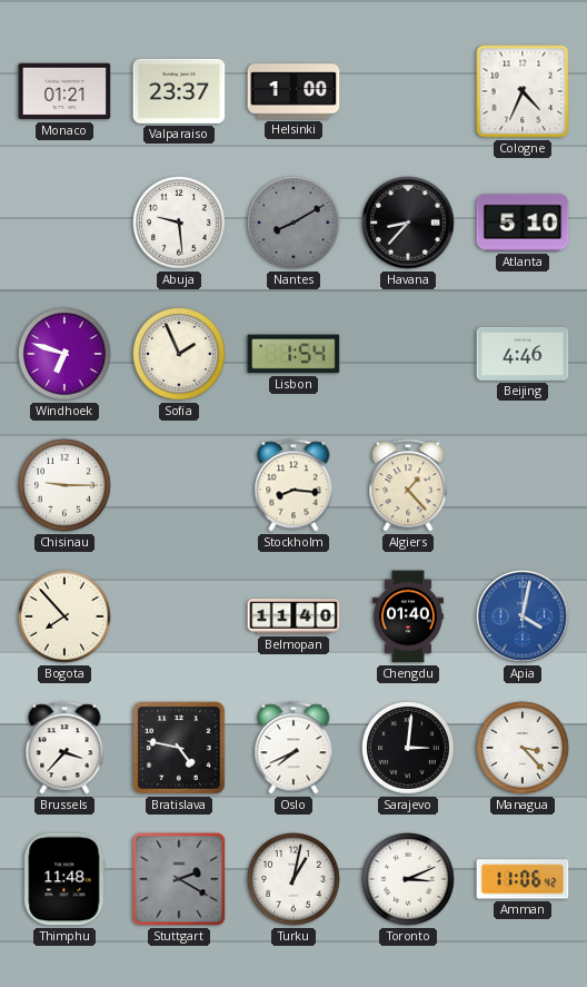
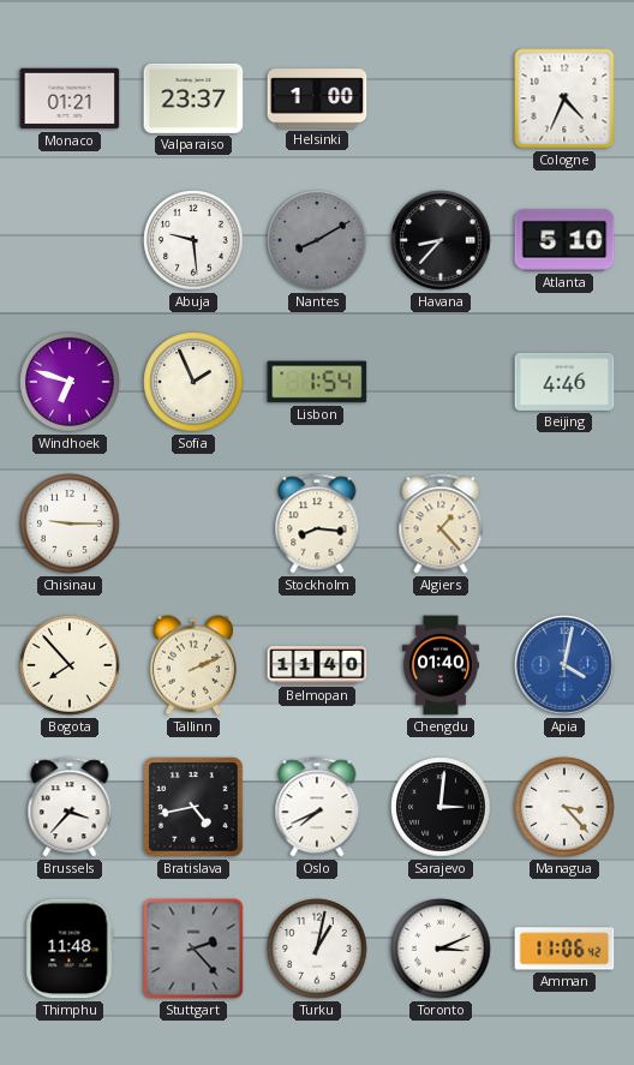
Tallinn: none -> 2:11
Bratislava: 4:47 -> 4:43
Stuttgart: 2:20 -> 2:23
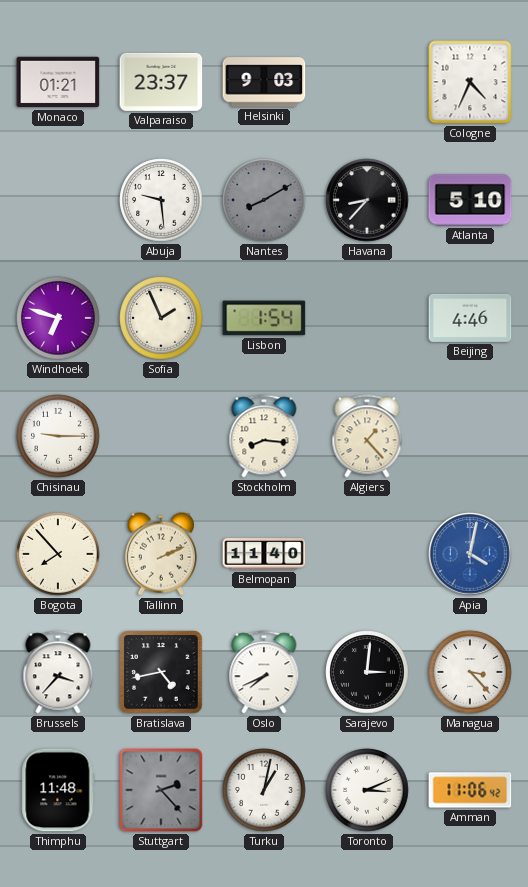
Helsinki: 1:00 -> 9:03
Chengdu: 01:40 -> none
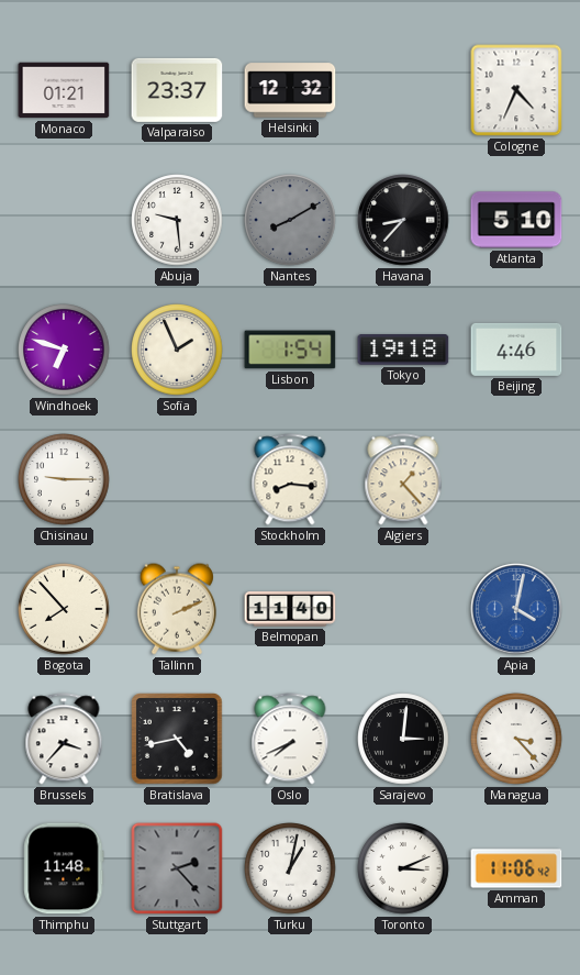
Helsinki: 9:03 -> 12:32
Tokyo: none -> 19:18
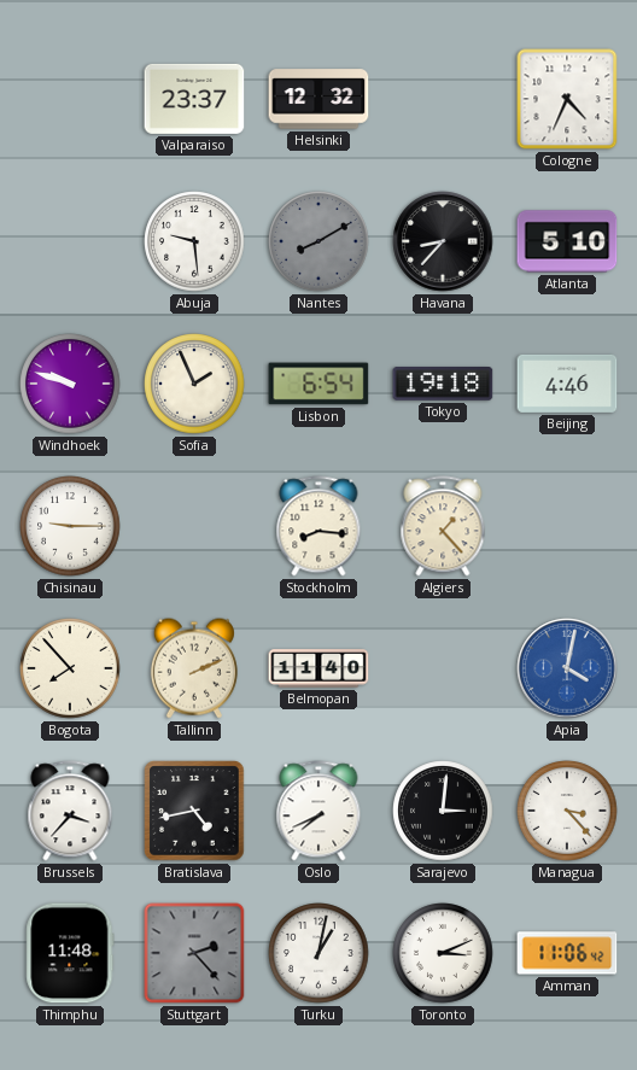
Monaco: 01:21 -> none
Windhoek: 6:48 -> 9:48
Lisbon: 1:54 -> 6:54
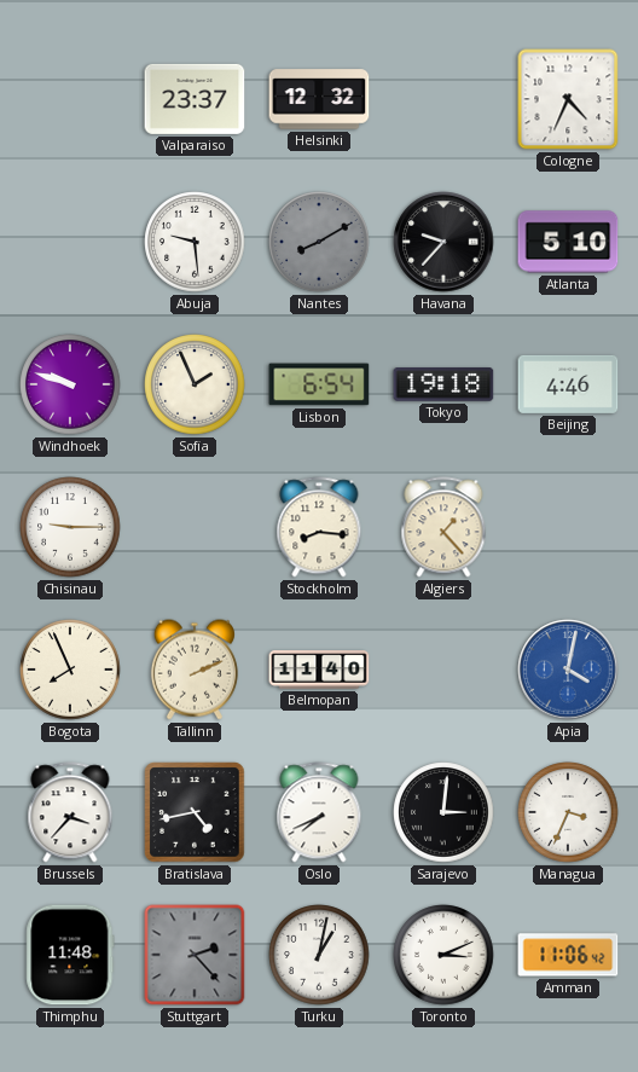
Havana: 8:37 -> 9:37
Bogota: 7:53 -> 7:56
Managua: 3:23 -> 3:34
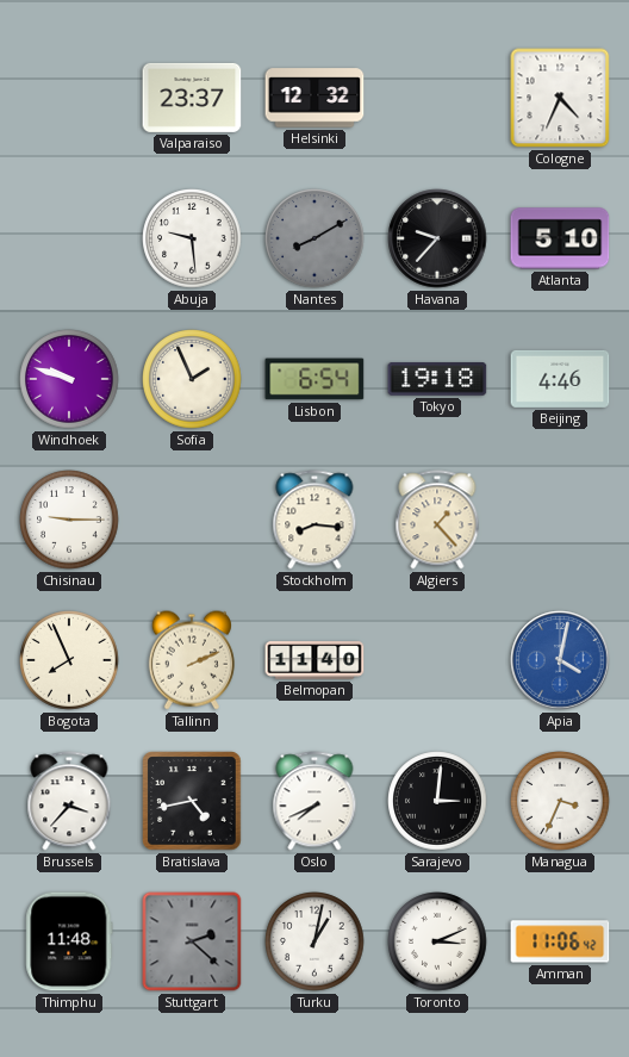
Stuttgart: 2:23 -> 2:22
